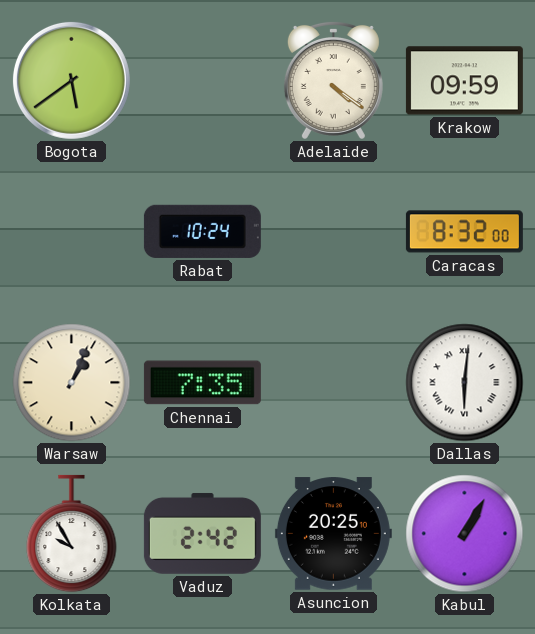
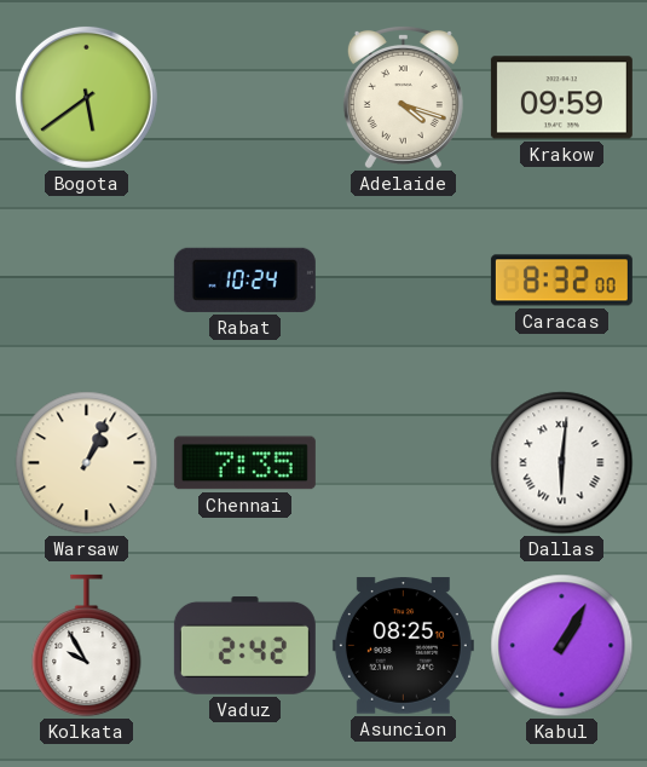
Adelaide: 4:21 -> 4:18
Asuncion: 20:25 -> 08:25
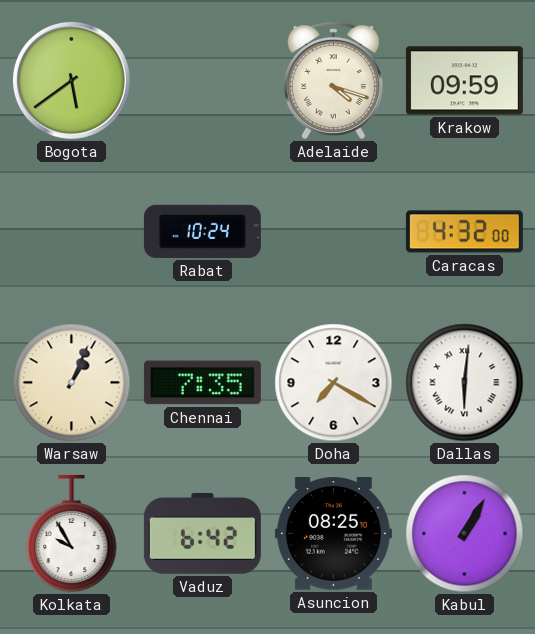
Caracas: 8:32 -> 4:32
Doha: none -> 7:20
Vaduz: 2:42 -> 6:42
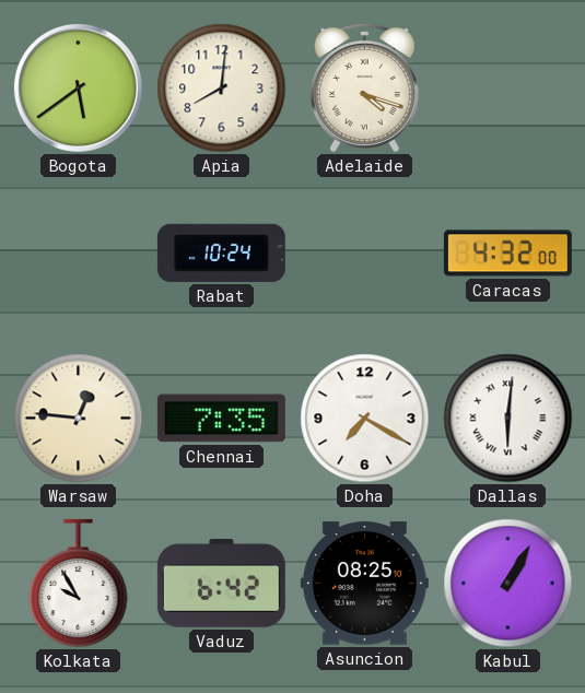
Apia: none -> 8:01
Krakow: 09:59 -> none
Warsaw: 1:04 -> 12:46
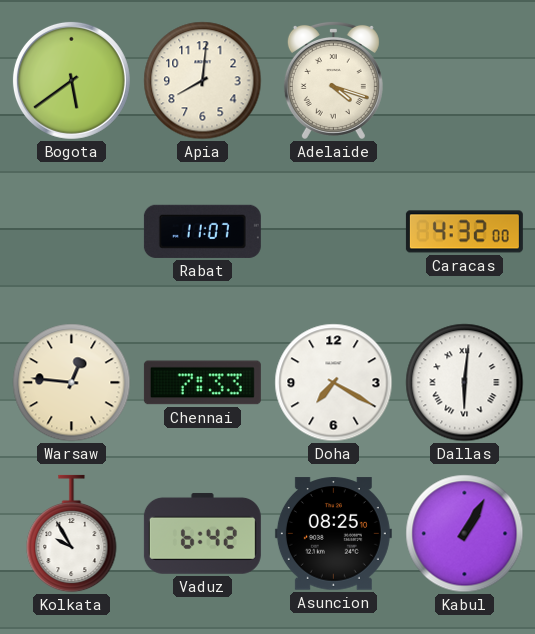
Rabat: 10:24 -> 11:07
Chennai: 7:35 -> 7:33
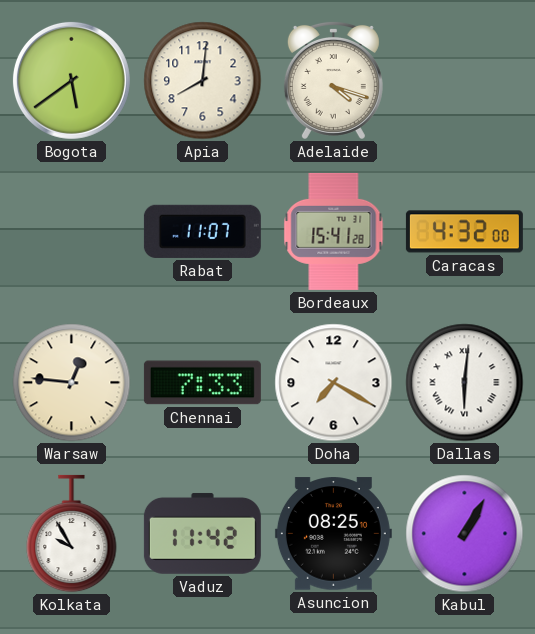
Bordeaux: none -> 15:41
Vaduz: 6:42 -> 11:42
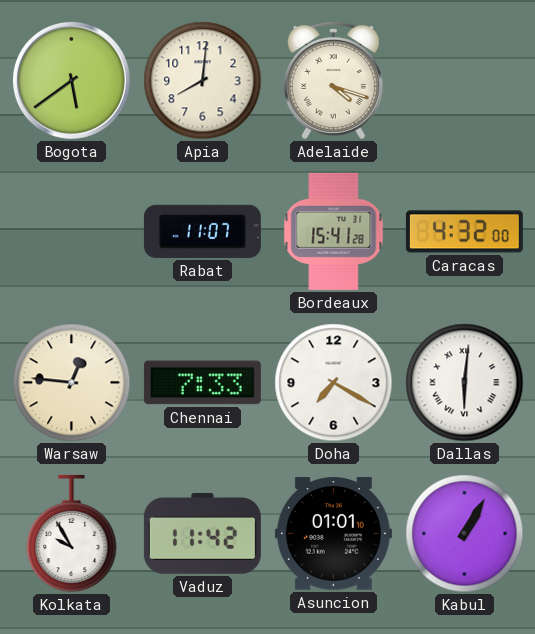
Asuncion: 08:25 -> 01:01
